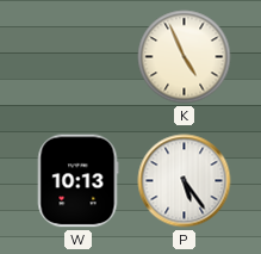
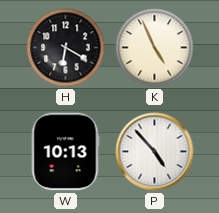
H: none -> 6:20
P: 5:24 -> 4:53
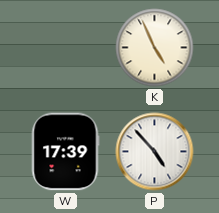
H: 6:20 -> none
W: 10:13 -> 17:39
